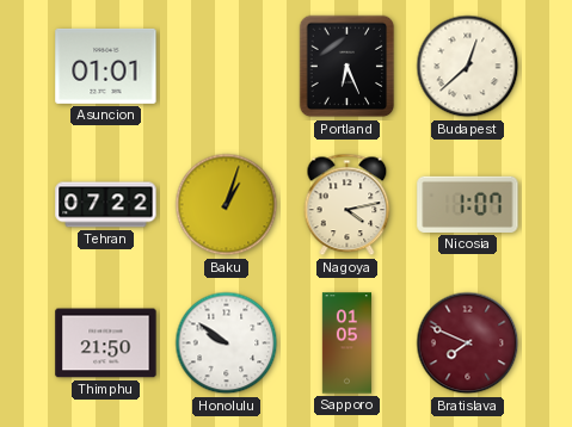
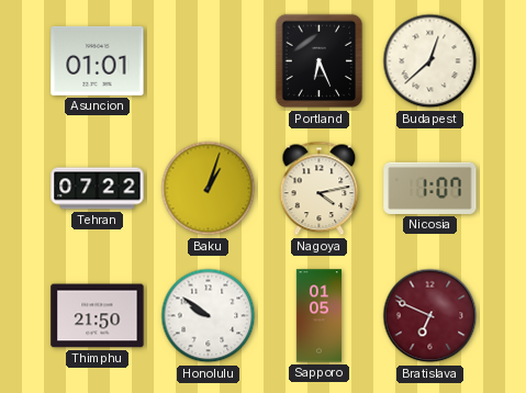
Bratislava: 7:49 -> 6:49
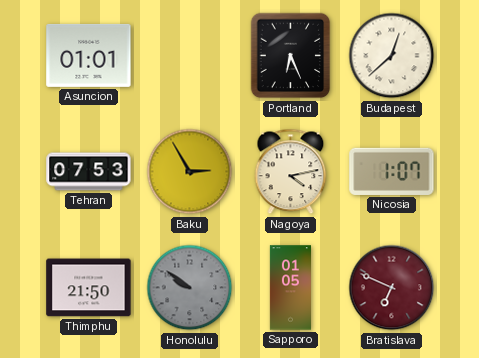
Tehran: 07:22 -> 07:53
Baku: 1:03 -> 2:55
Honolulu dial: white -> grey
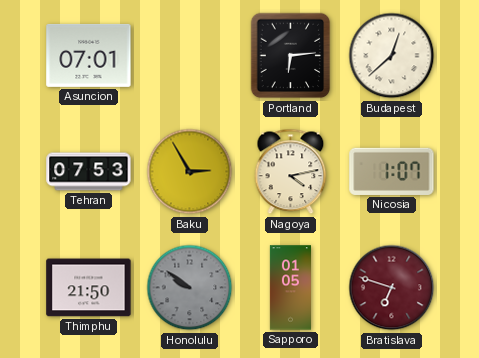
Asuncion: 01:01 -> 07:01
Portland: 6:26 -> 6:14
Bratislava: 6:49 -> 6:48
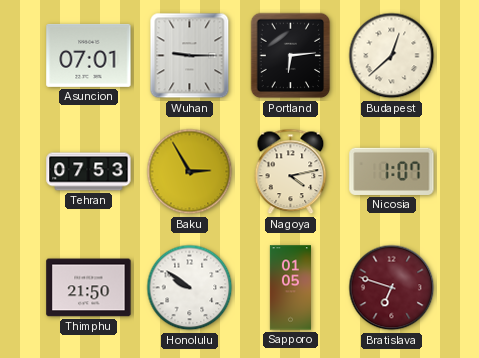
Wuhan: none -> 9:15
Honolulu dial: grey -> white
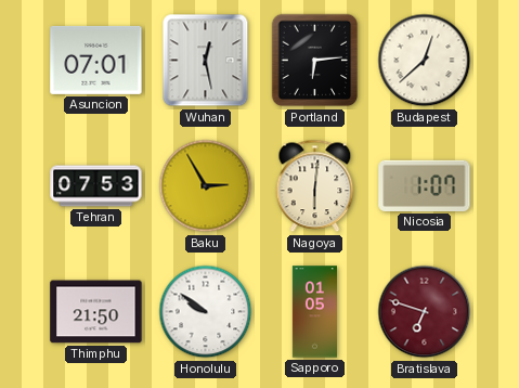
Wuhan: 9:15 -> 12:28
Nagoya: 4:13 -> 6:01
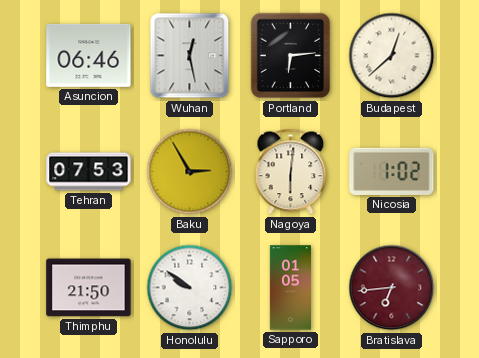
Asuncion: 07:01 -> 06:46
Nicosia: 1:07 -> 1:02
Bratislava: 6:48 -> 6:44
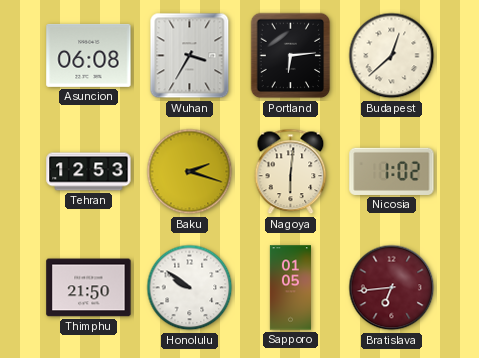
Asuncion: 06:46 -> 06:08
Wuhan: 12:28 -> 3:35
Tehran: 07:53 -> 12:53
Baku: 2:55 -> 2:18
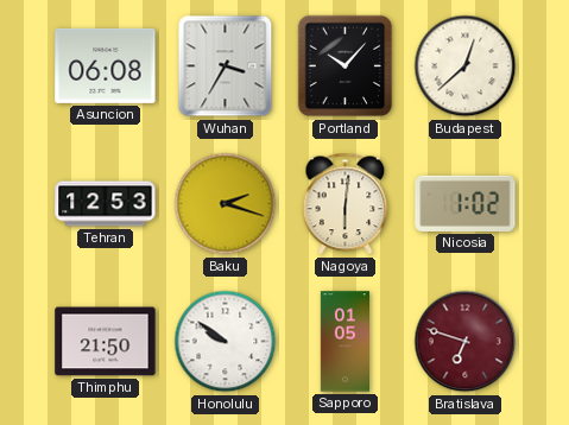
Portland: 6:14 -> 10:07
Bratislava: 6:44 -> 6:48
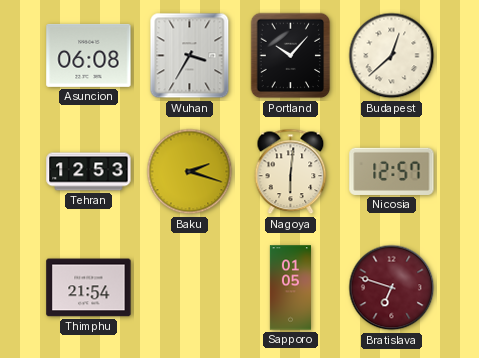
Nicosia: 1:02 -> 12:57
Thimphu: 21:50 -> 21:54
Honolulu: 9:51 -> none
